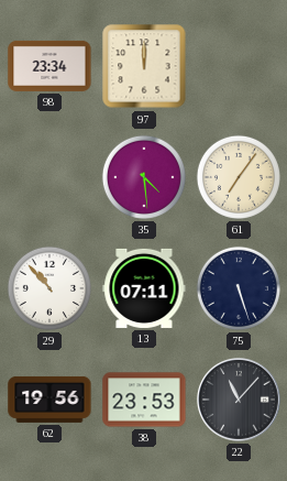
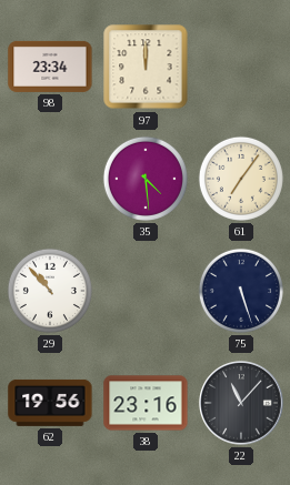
13: 07:11 -> none
38: 23:53 -> 23:16
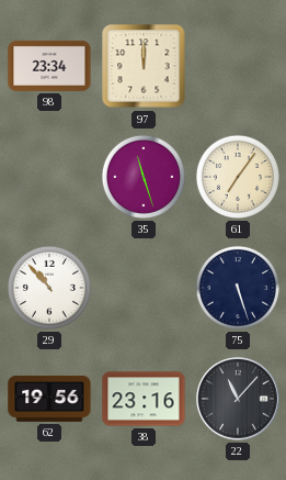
35: 4:29 -> 11:27
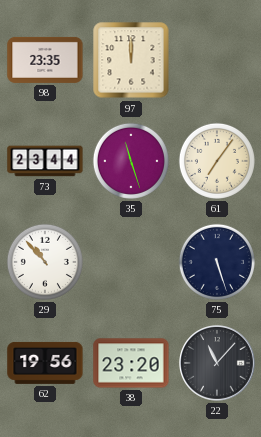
98: 23:34 -> 23:35
73: none -> 23:44
38: 23:16 -> 23:20
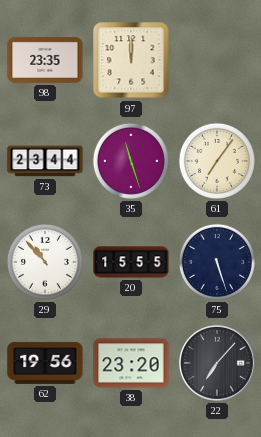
20: none -> 15:55
22: 11:07 -> 7:07
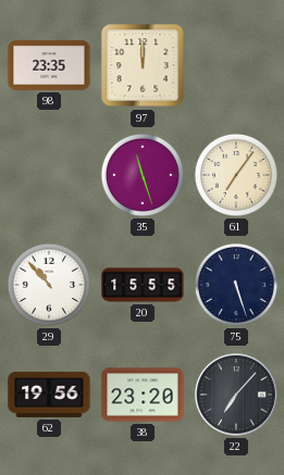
73: 23:44 -> none
